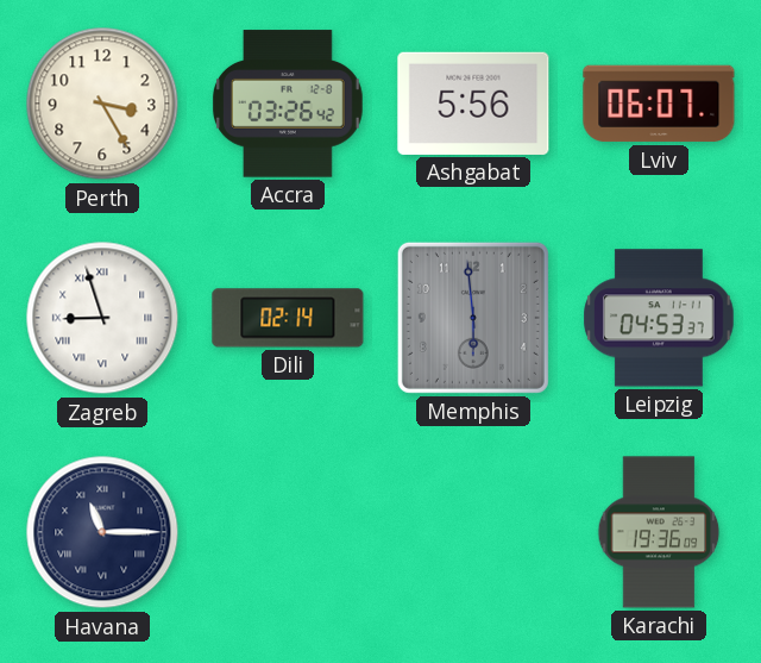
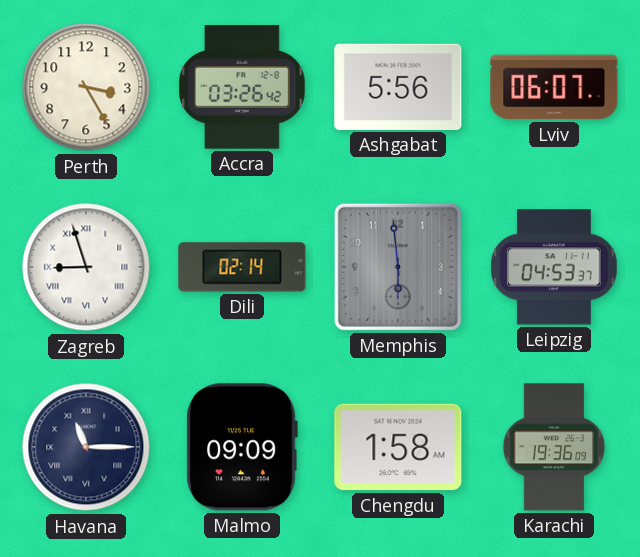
Malmo: none -> 09:09
Chengdu: none -> 1:58
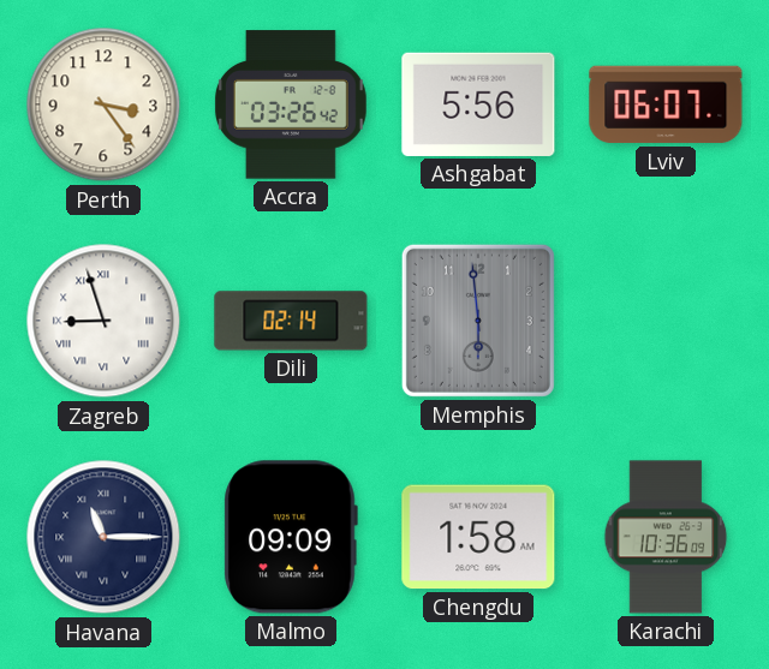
Perth: 3:25 -> 3:24
Leipzig: 04:53 -> none
Karachi: 19:36 -> 10:36
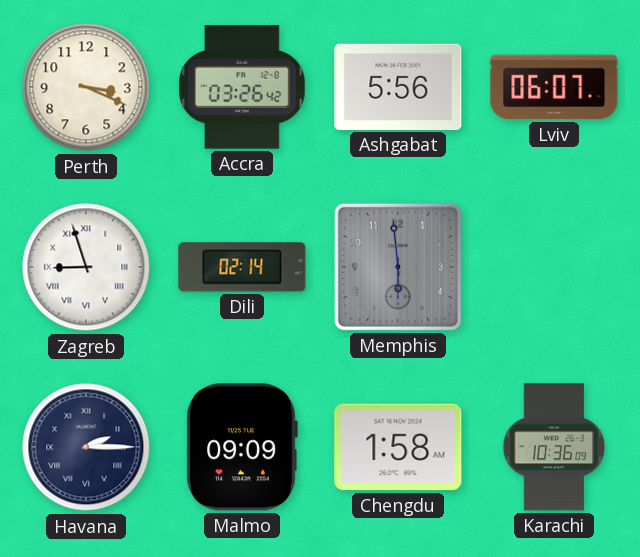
Perth: 3:24 -> 3:19
Havana: 11:15 -> 2:15
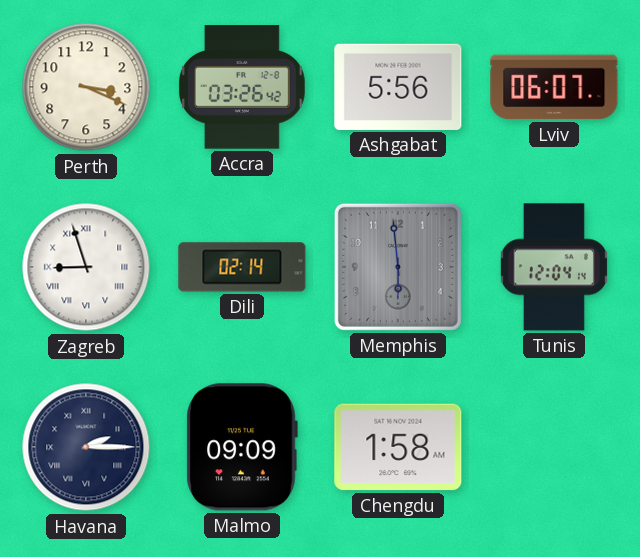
Tunis: none -> 12:04
Karachi: 10:36 -> none
